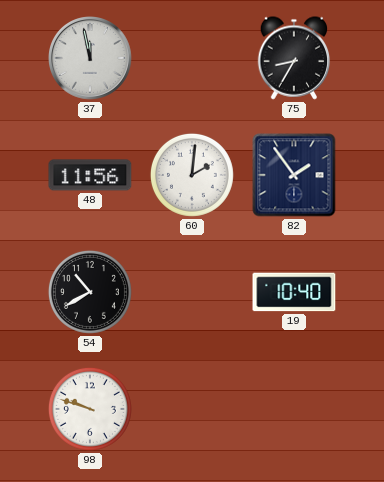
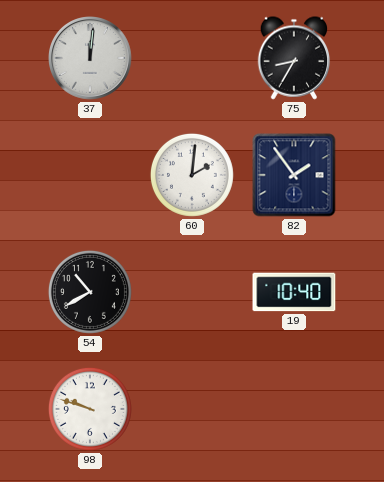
37: 11:58 -> 12:01
48: 11:56 -> none
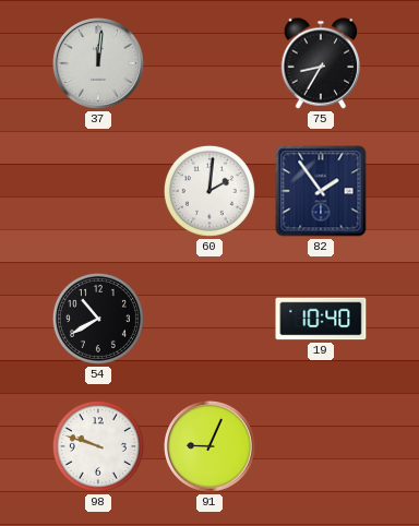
91: none -> 9:04
